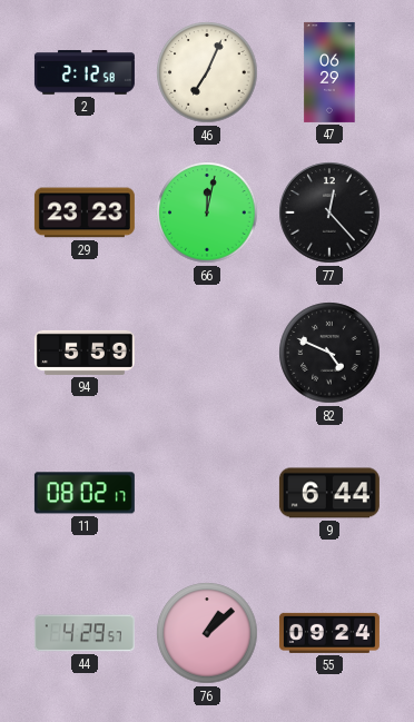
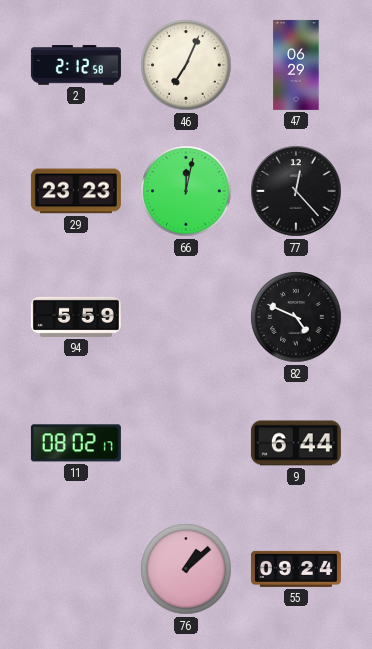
44: 4:29 -> none
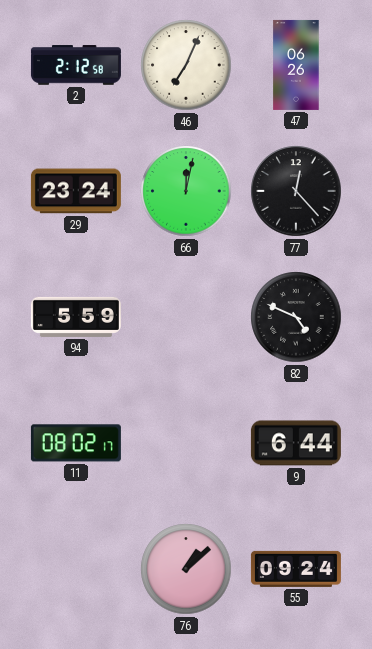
47: 06:29 -> 06:26
29: 23:23 -> 23:24
